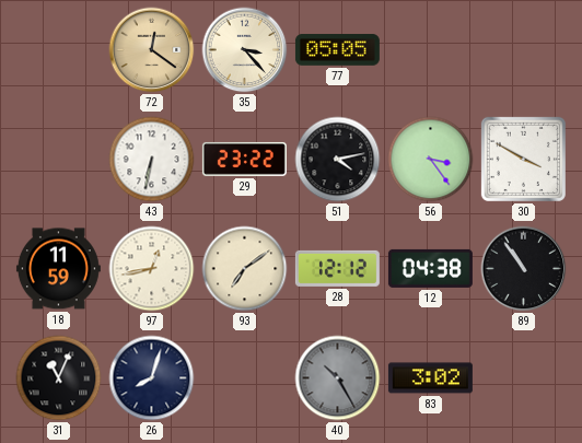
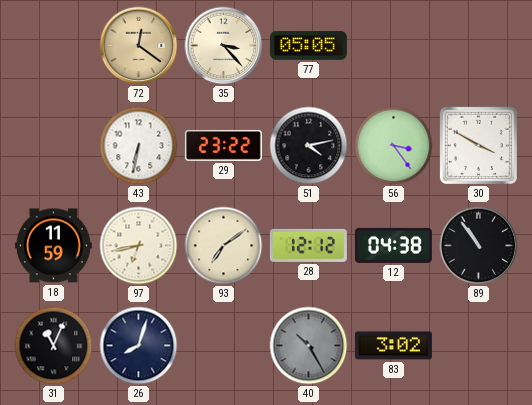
97: 12:43 -> 6:43
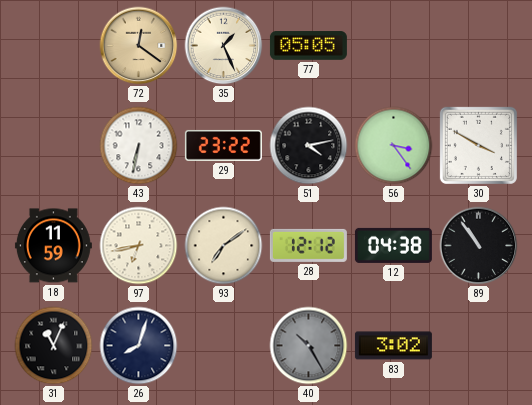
35: 3:23 -> 1:26
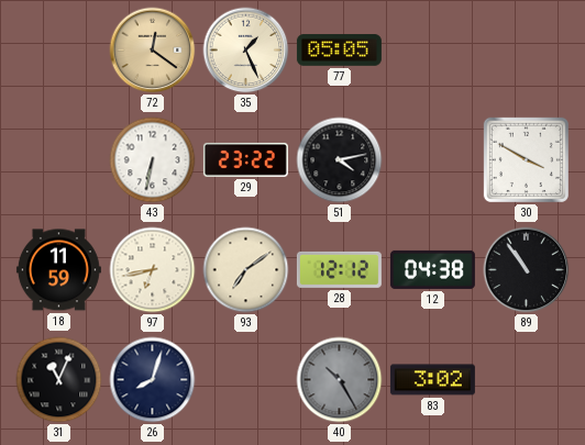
56: 3:24 -> none
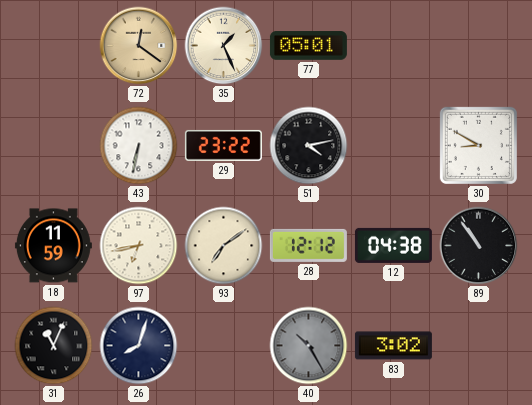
77: 05:05 -> 05:01
30: 3:50 -> 8:50
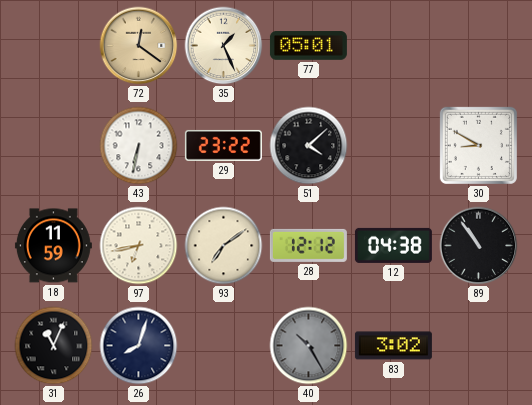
51: 4:13 -> 4:08
